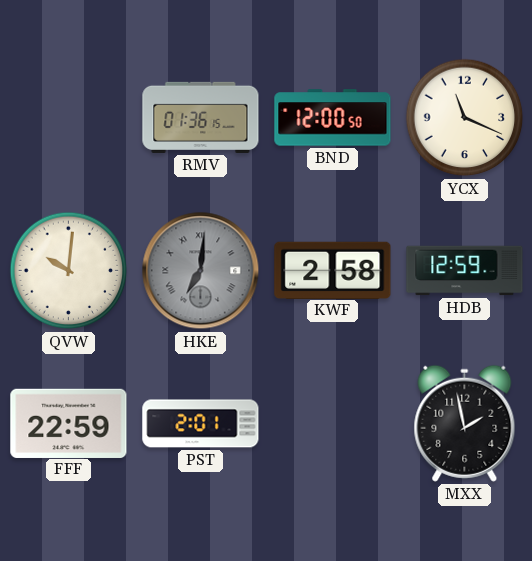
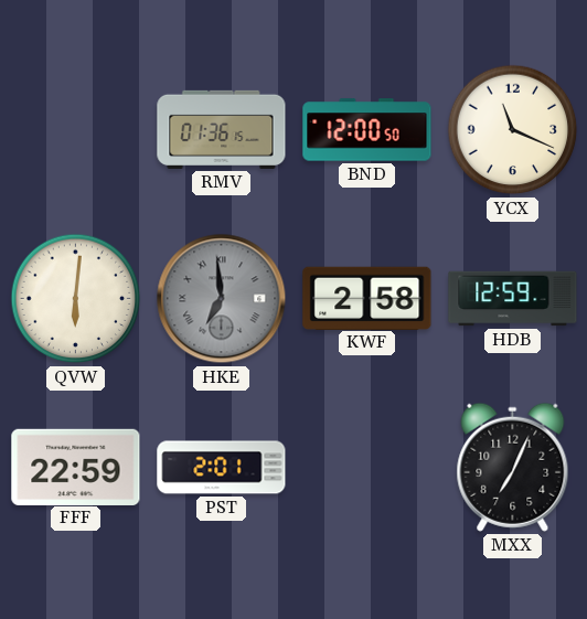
QVW: 10:01 -> 6:01
HKE: 7:01 -> 6:59
MXX: 1:58 -> 7:04
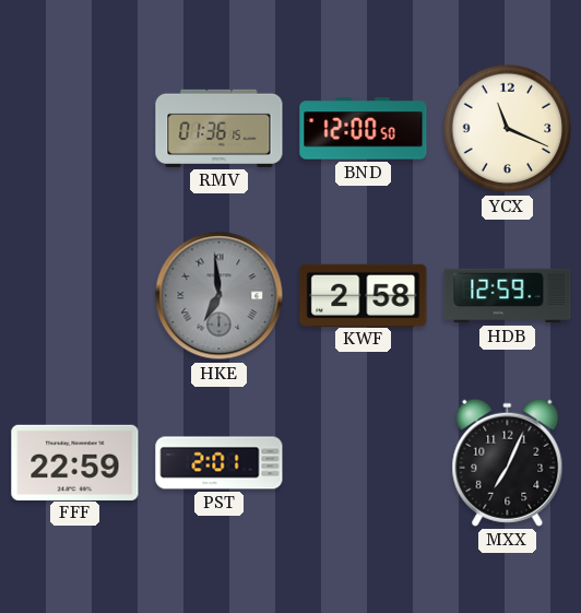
QVW: 6:01 -> none
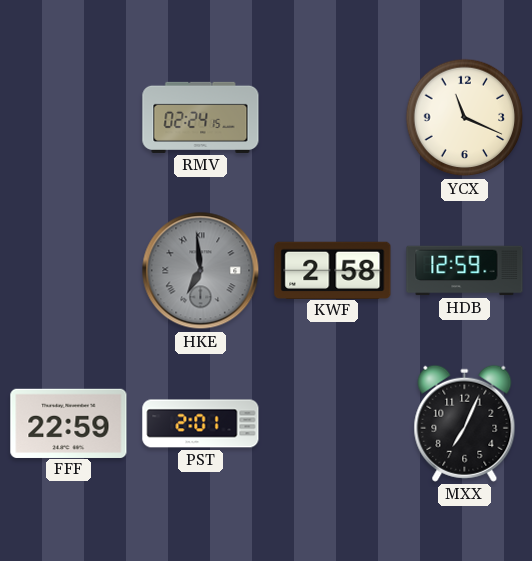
RMV: 01:36 -> 02:24
BND: 12:00 -> none
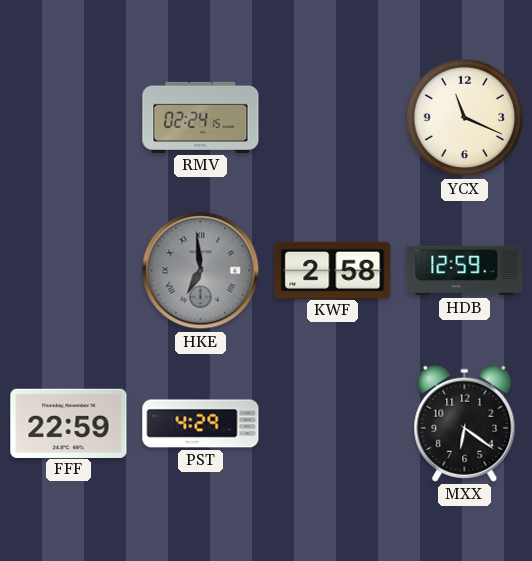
PST: 2:01 -> 4:29
MXX: 7:04 -> 6:21
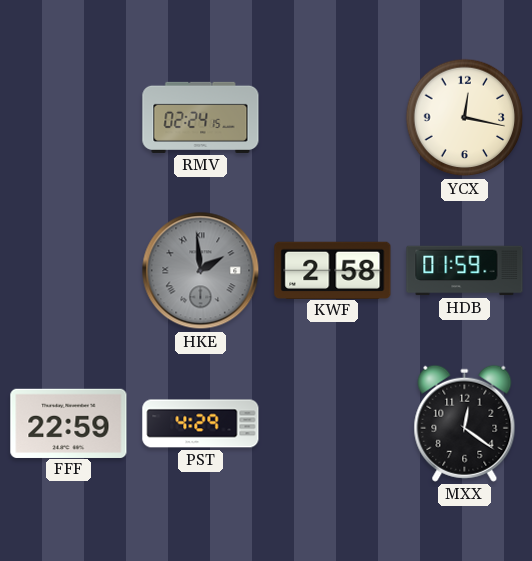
YCX: 11:19 -> 12:17
HKE: 6:59 -> 1:59
HDB: 12:59 -> 01:59
MXX: 6:21 -> 12:21
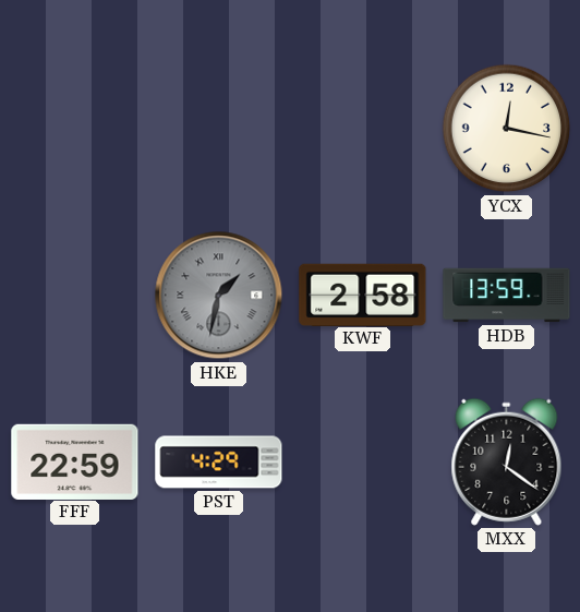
RMV: 02:24 -> none
HKE: 1:59 -> 1:32
HDB: 01:59 -> 13:59
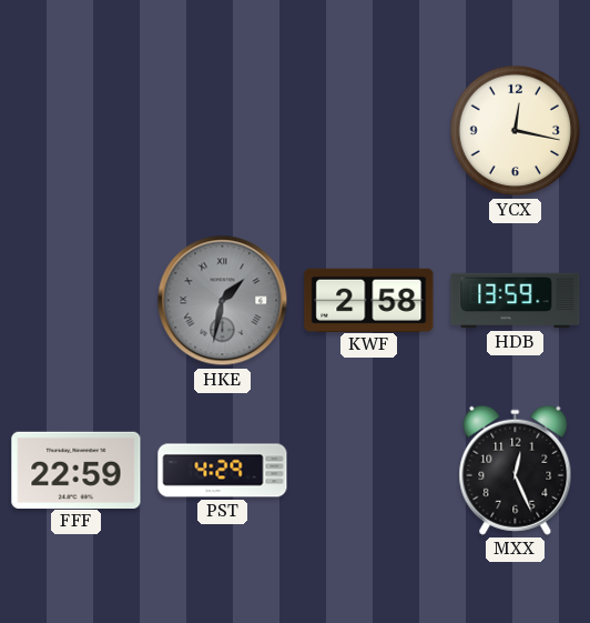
MXX: 12:21 -> 12:26
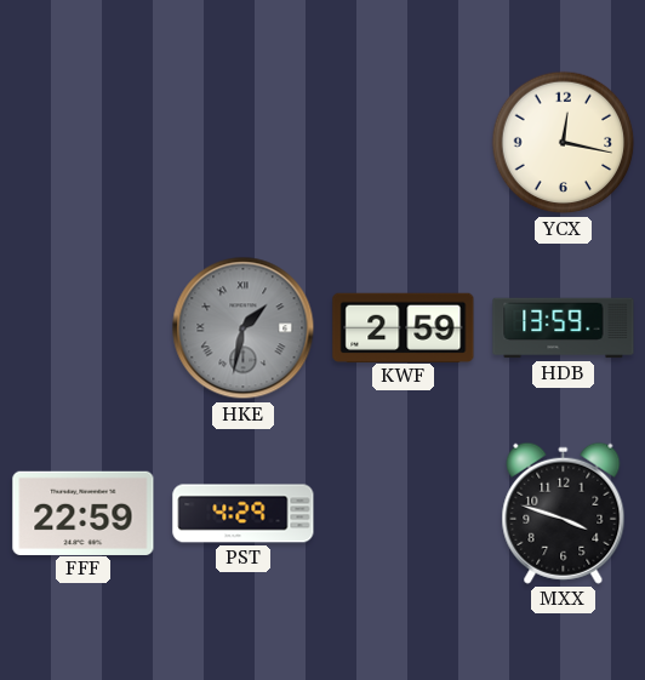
KWF: 2:58 -> 2:59
MXX: 12:26 -> 3:48
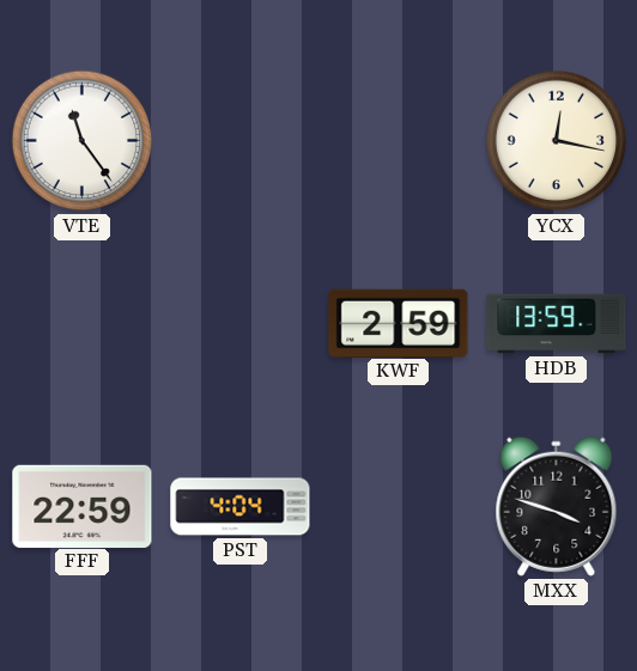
VTE: none -> 11:24
HKE: 1:32 -> none
PST: 4:29 -> 4:04
